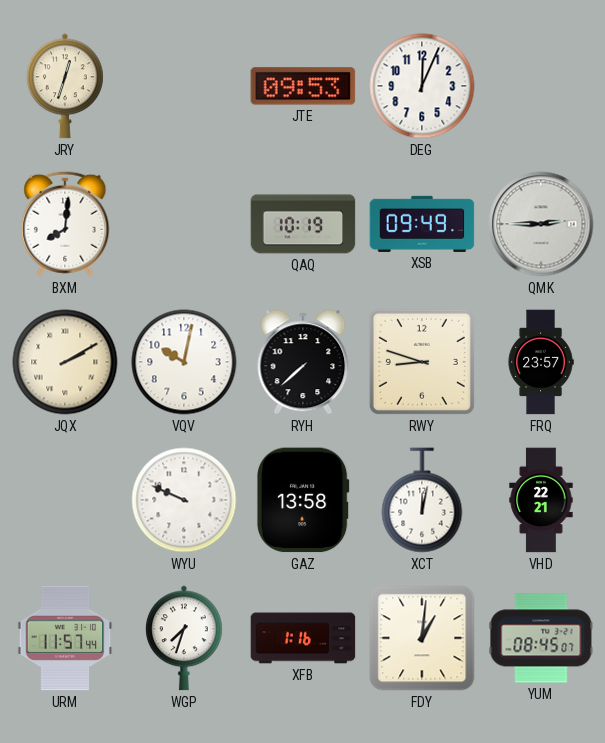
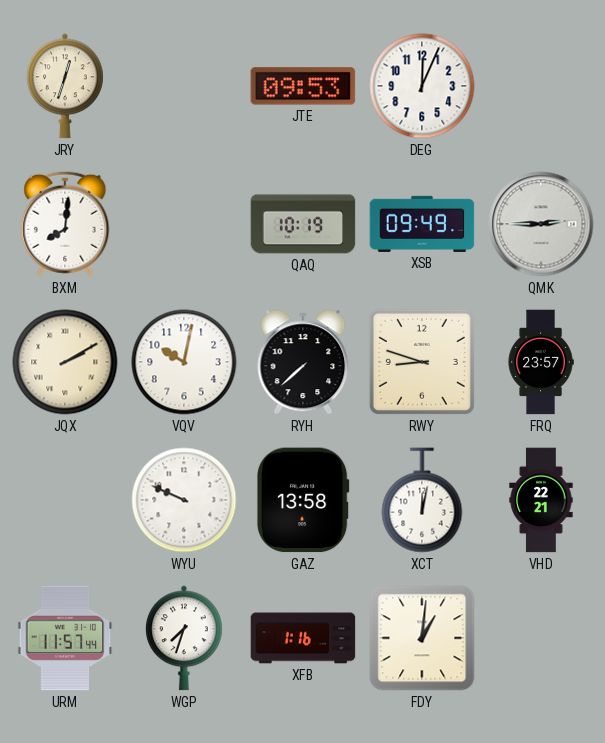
YUM: 08:45 -> none
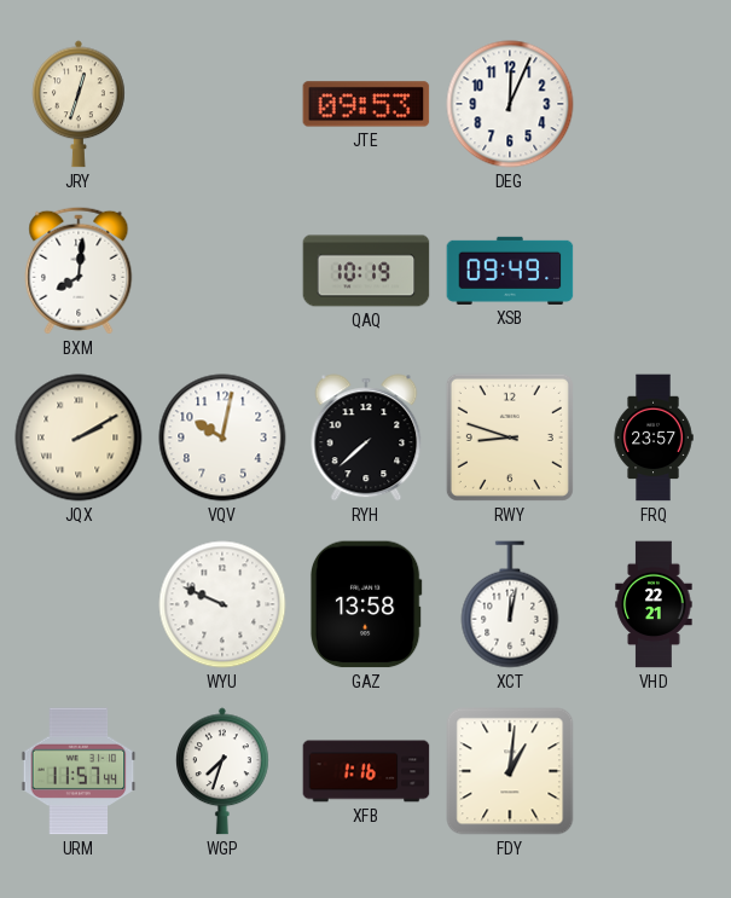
QMK: 2:45 -> none
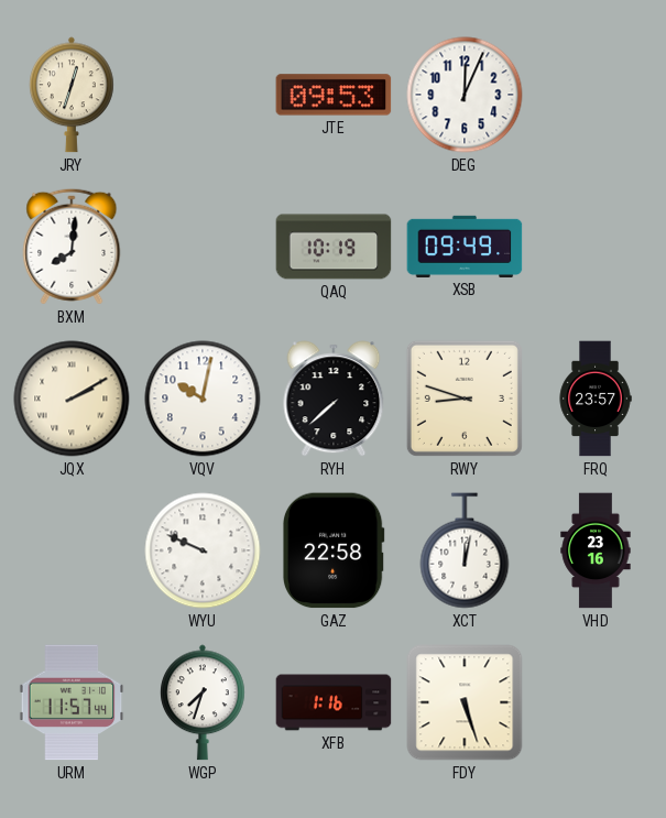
GAZ: 13:58 -> 22:58
VHD: 22:21 -> 23:16
FDY: 1:01 -> 5:27
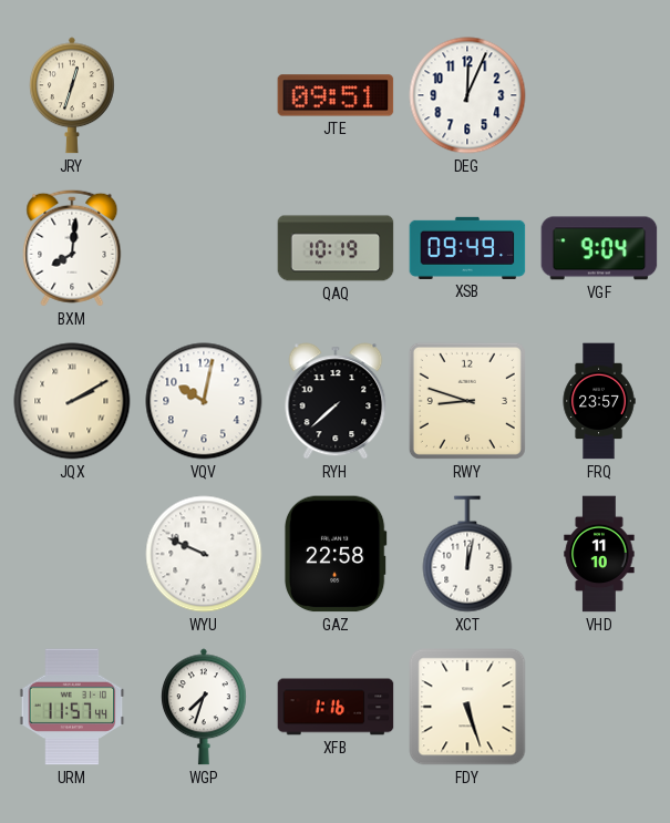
JTE: 09:53 -> 09:51
VGF: none -> 9:04
VHD: 23:16 -> 11:10
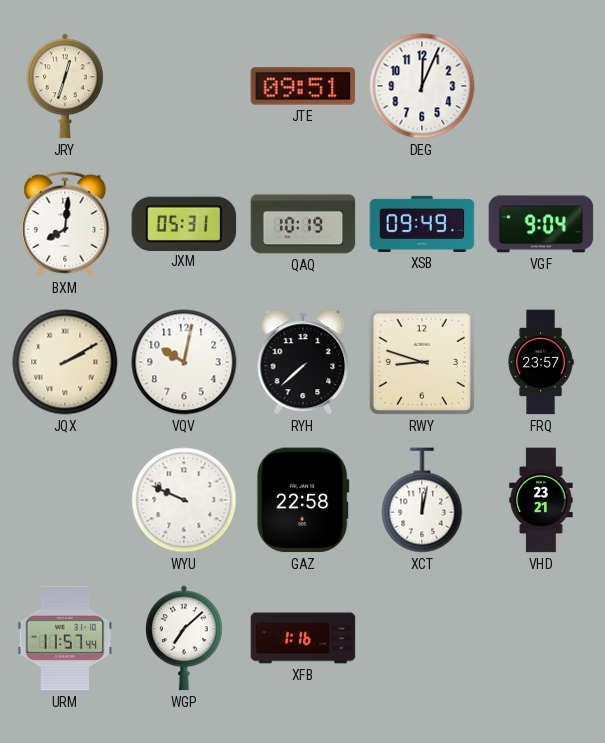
JXM: none -> 05:31
VHD: 11:10 -> 23:21
WGP: 7:33 -> 7:08
FDY: 5:27 -> none
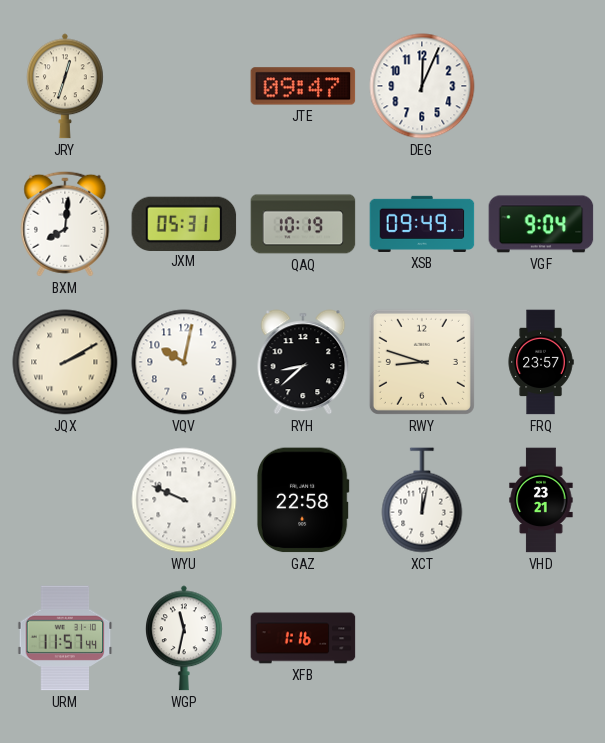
JTE: 09:51 -> 09:47
RYH: 7:38 -> 8:38
WGP: 7:08 -> 11:32
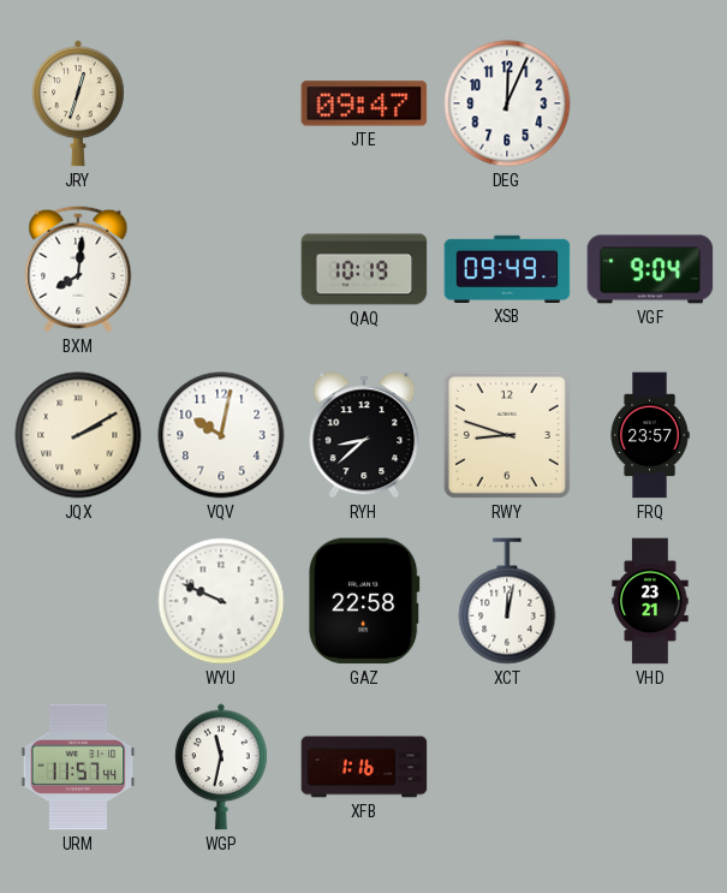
JXM: 05:31 -> none
